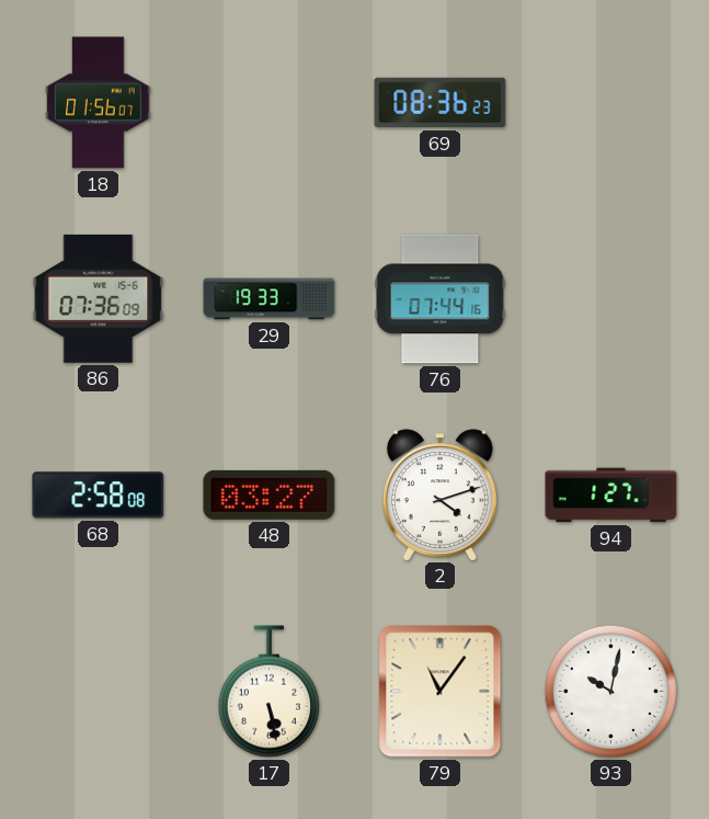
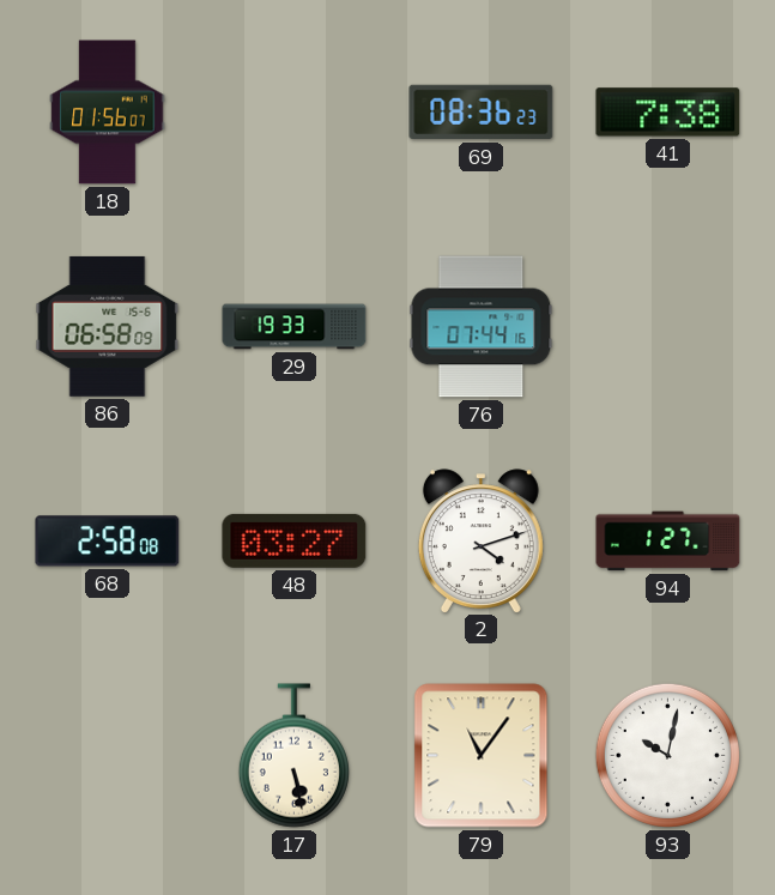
41: none -> 7:38
86: 07:36 -> 06:58
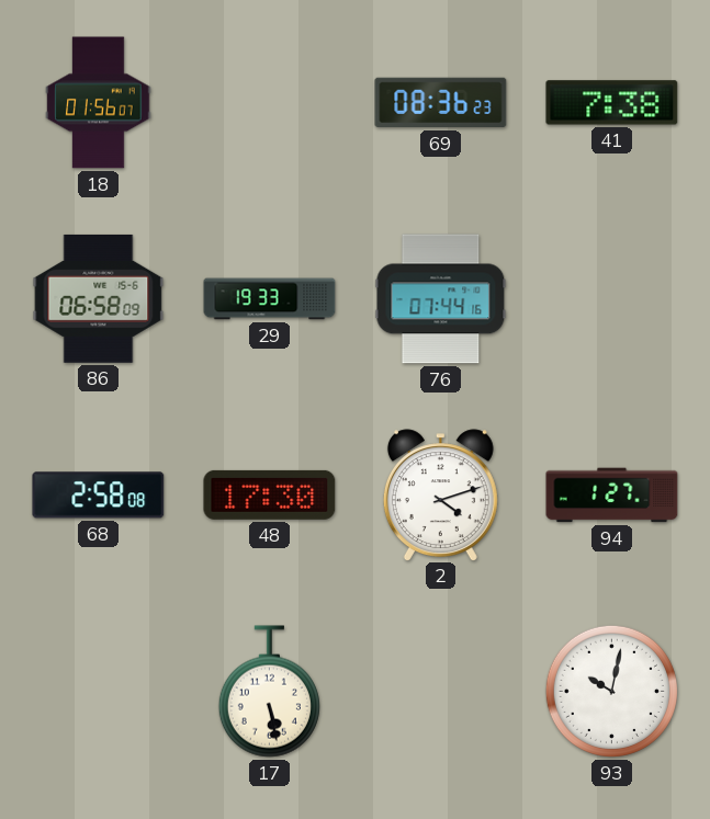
48: 03:27 -> 17:30
79: 11:06 -> none
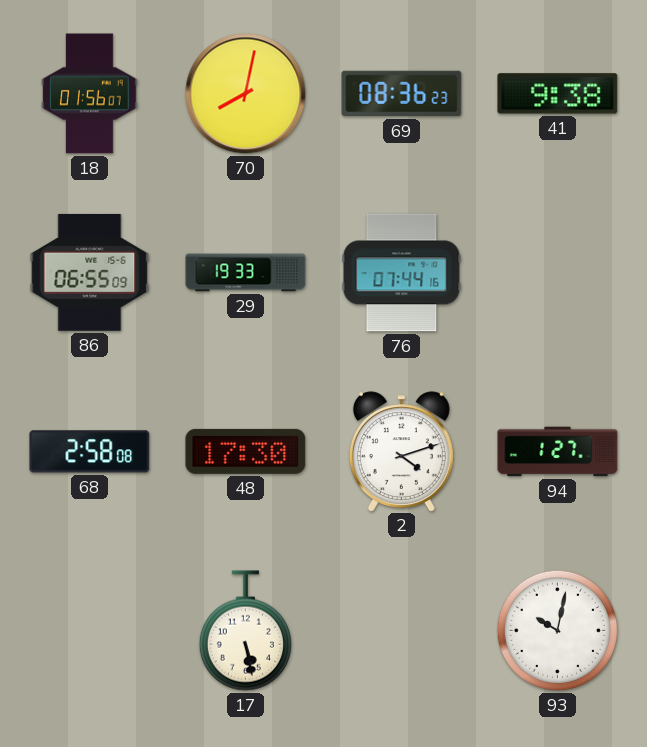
70: none -> 8:02
41: 7:38 -> 9:38
86: 06:58 -> 06:55
